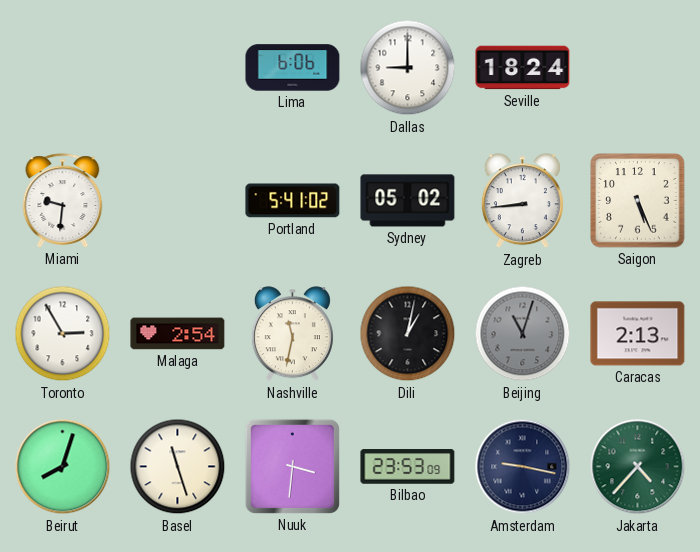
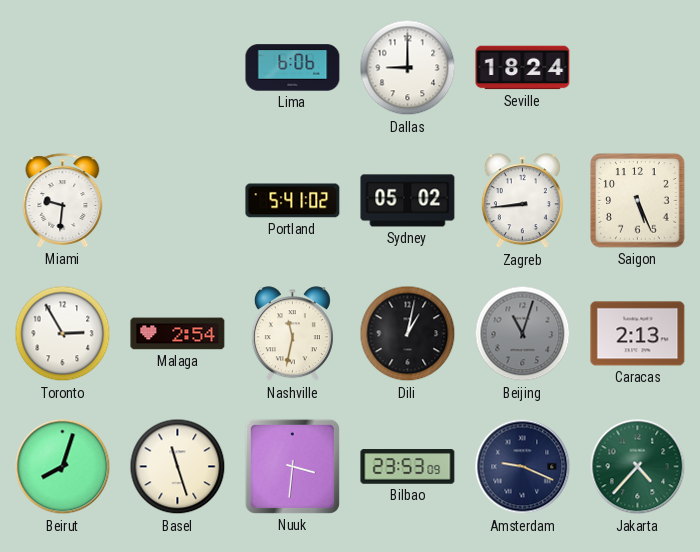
Amsterdam: 9:17 -> 9:19
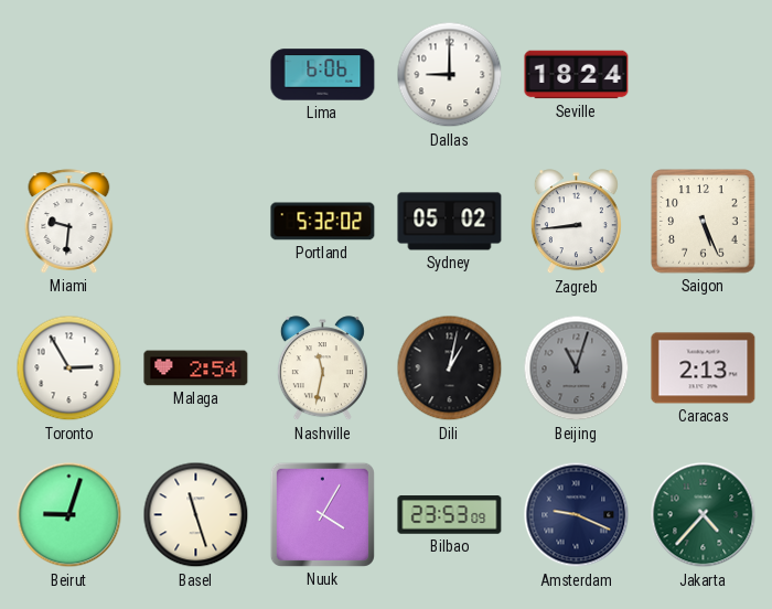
Portland: 5:41 -> 5:32
Beirut: 8:03 -> 9:03
Nuuk: 3:31 -> 4:05
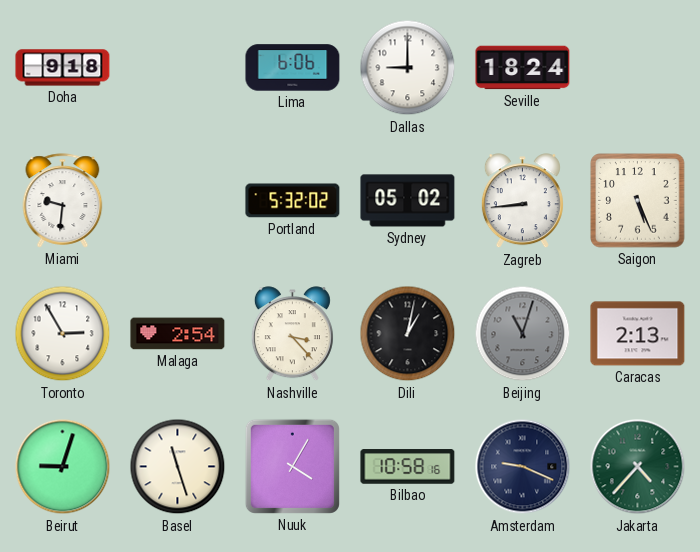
Doha: none -> 9:18
Nashville: 11:32 -> 3:23
Bilbao: 23:53 -> 10:58
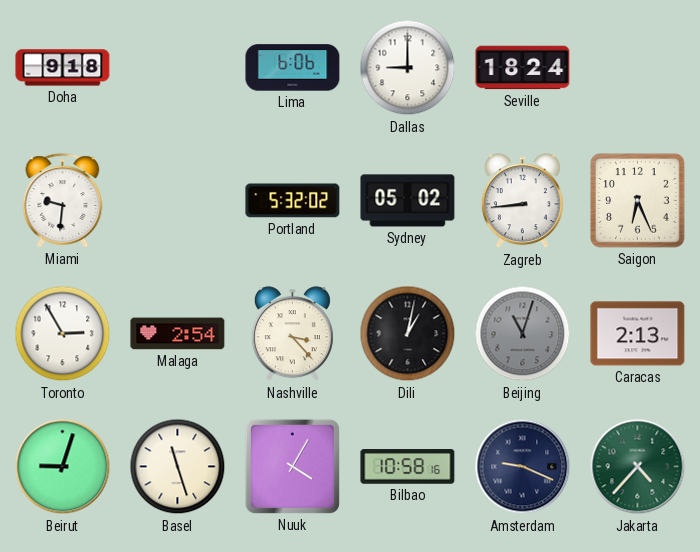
Saigon: 5:26 -> 6:26
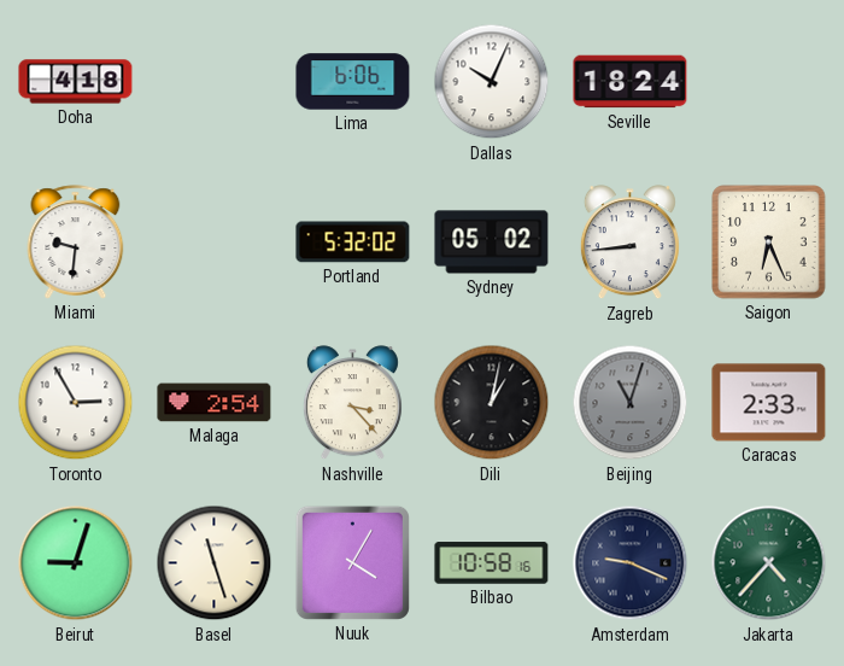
Doha: 9:18 -> 4:18
Dallas: 9:00 -> 10:04
Caracas: 2:13 -> 2:33
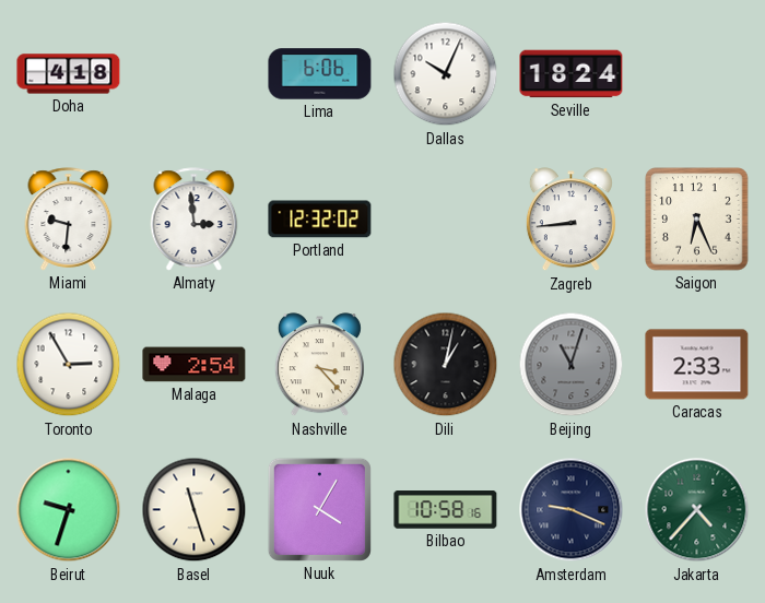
Almaty: none -> 2:59
Portland: 5:32 -> 12:32
Sydney: 05:02 -> none
Beirut: 9:03 -> 9:33
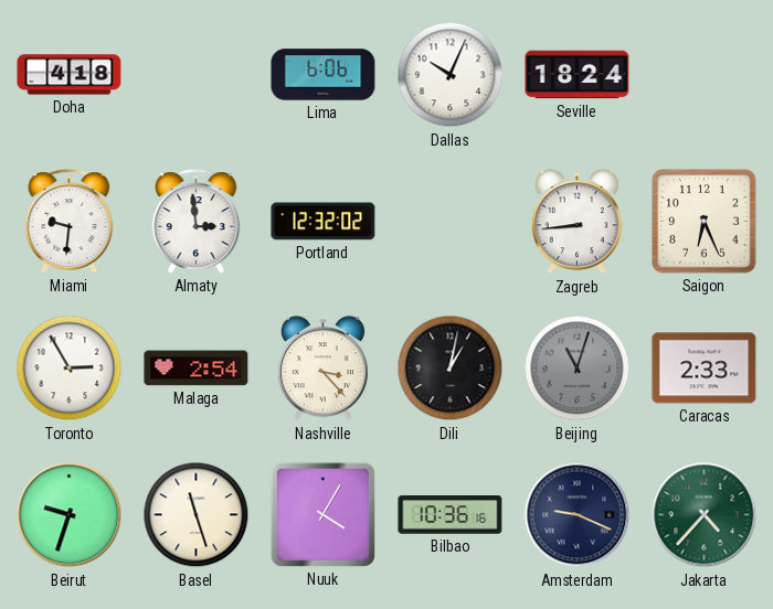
Bilbao: 10:58 -> 10:36
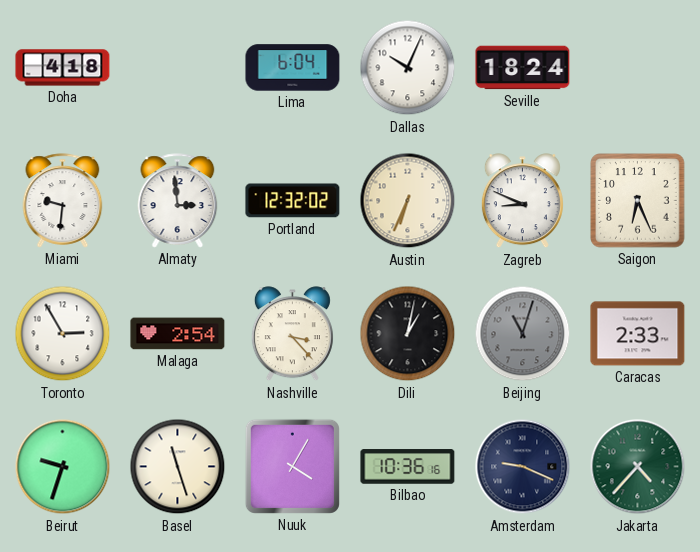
Lima: 6:06 -> 6:04
Austin: none -> 6:34
Zagreb: 8:44 -> 8:49
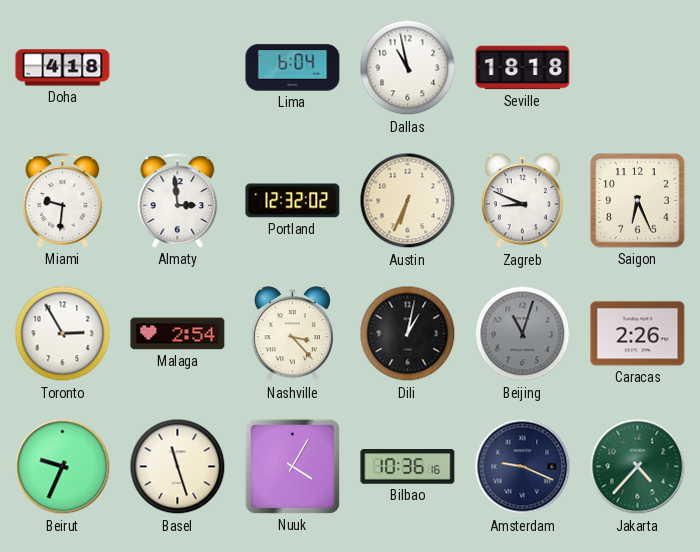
Dallas: 10:04 -> 10:58
Seville: 18:24 -> 18:18
Caracas: 2:33 -> 2:26
Beirut: 9:33 -> 9:34
